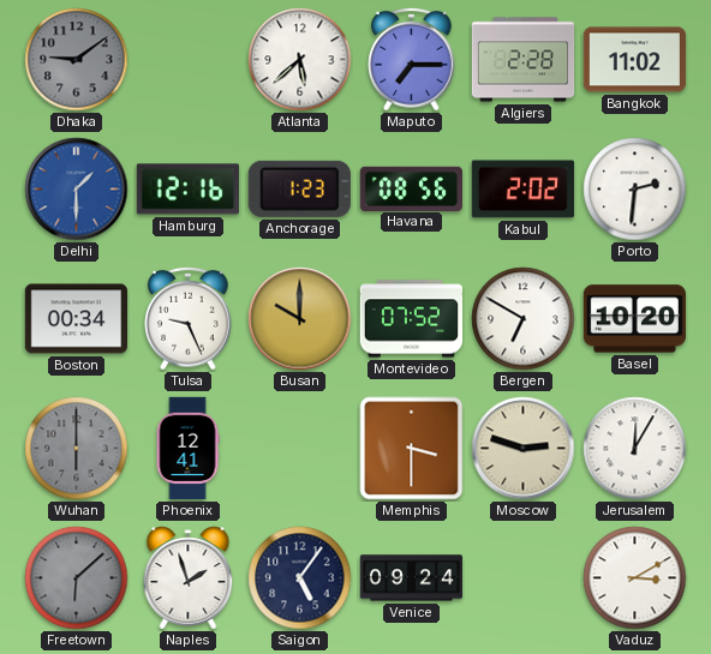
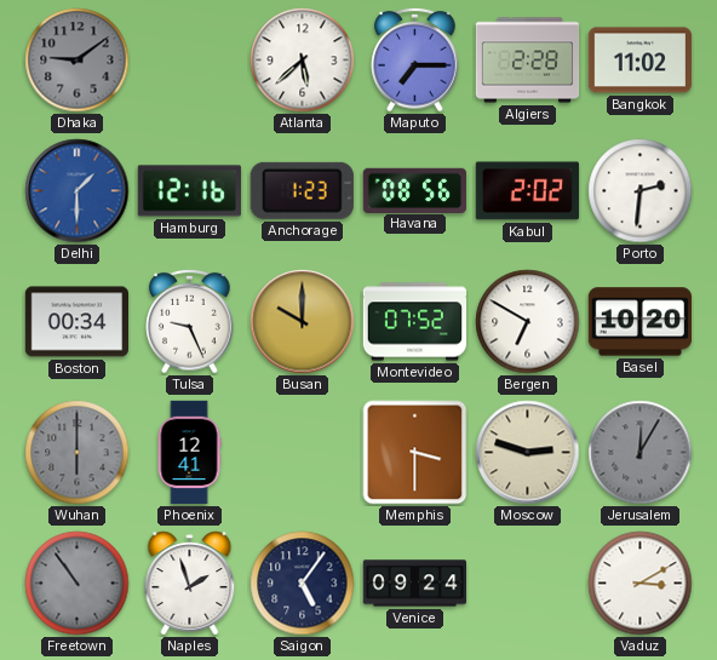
Jerusalem dial: white -> grey
Freetown: 6:08 -> 10:54
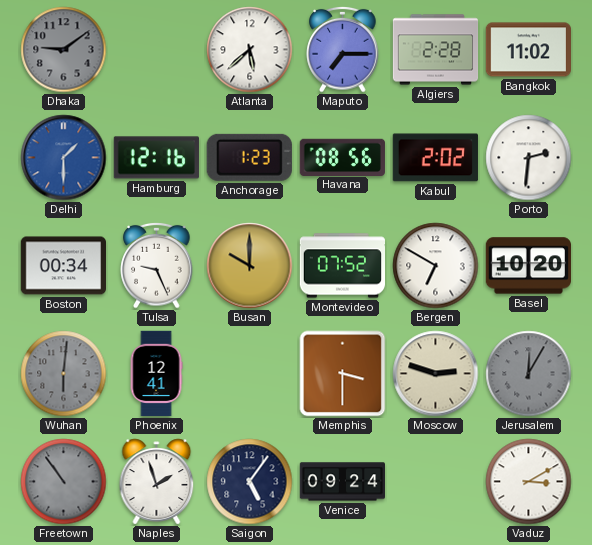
Wuhan: 6:00 -> 6:01
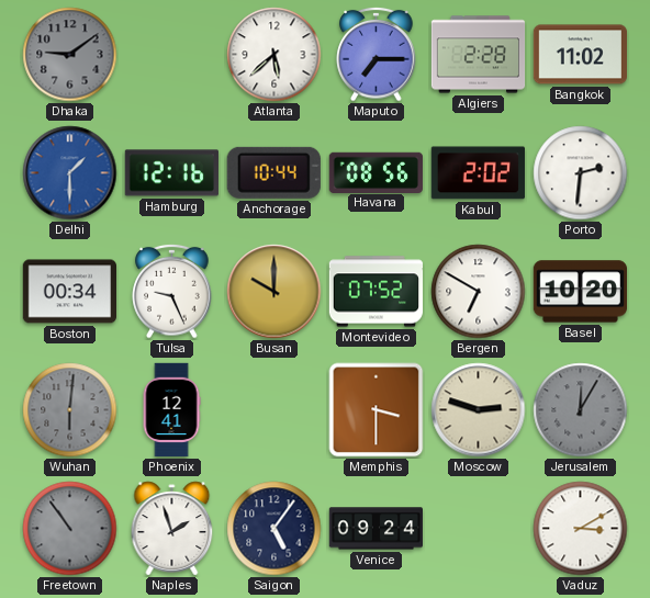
Anchorage: 1:23 -> 10:44
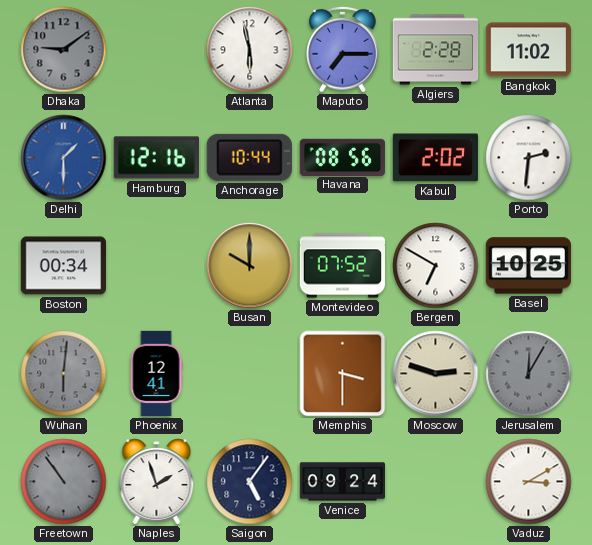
Atlanta: 5:38 -> 5:58
Tulsa: 9:26 -> none
Basel: 10:20 -> 10:25
